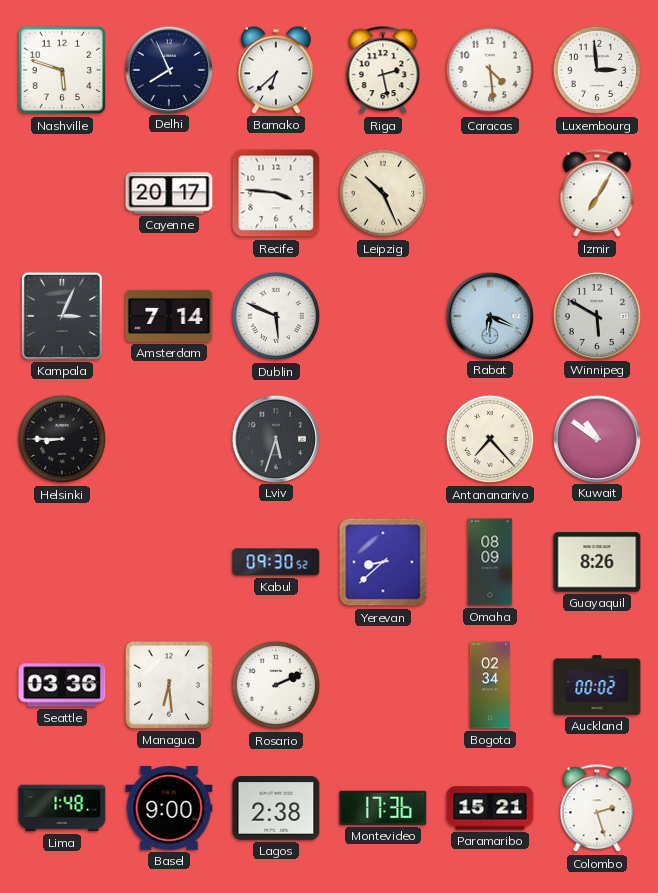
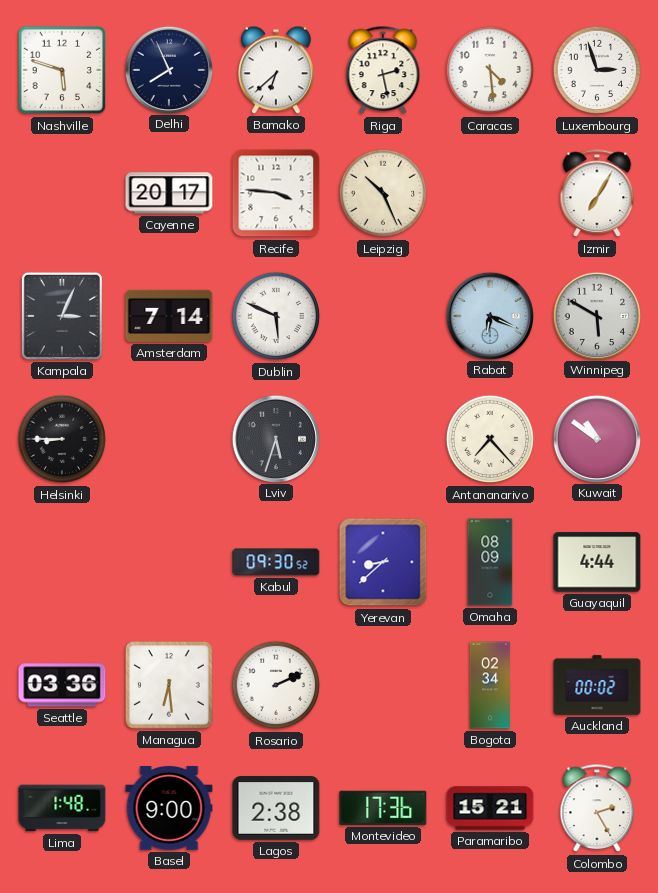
Luxembourg: 2:59 -> 2:57
Guayaquil: 8:26 -> 4:44
Colombo: 2:27 -> 2:25
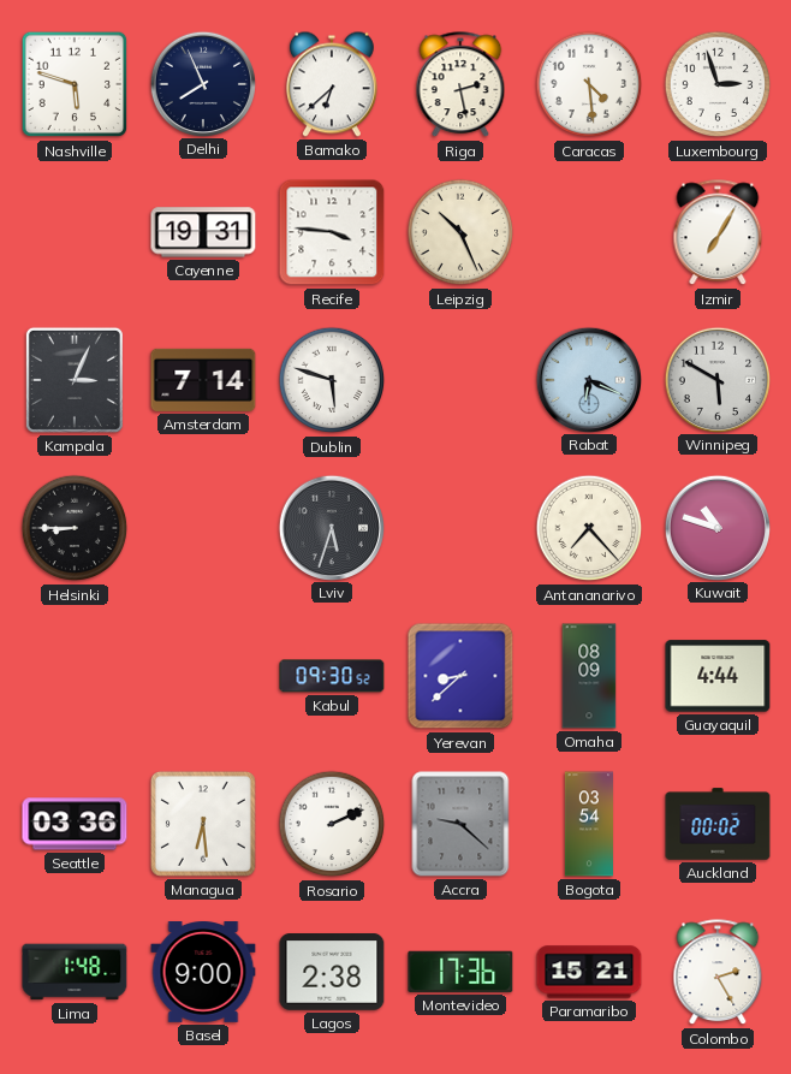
Cayenne: 20:17 -> 19:31
Dublin: 5:49 -> 5:48
Kuwait: 10:51 -> 10:48
Accra: none -> 9:22
Bogota: 02:34 -> 03:54
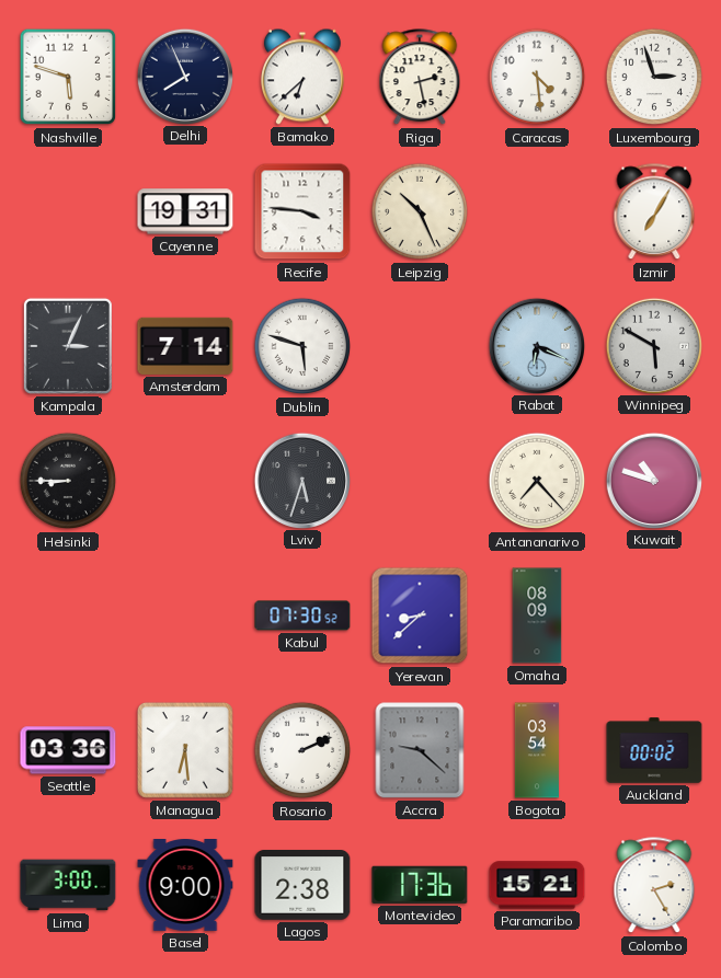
Kabul: 09:30 -> 07:30
Guayaquil: 4:44 -> none
Lima: 1:48 -> 3:00
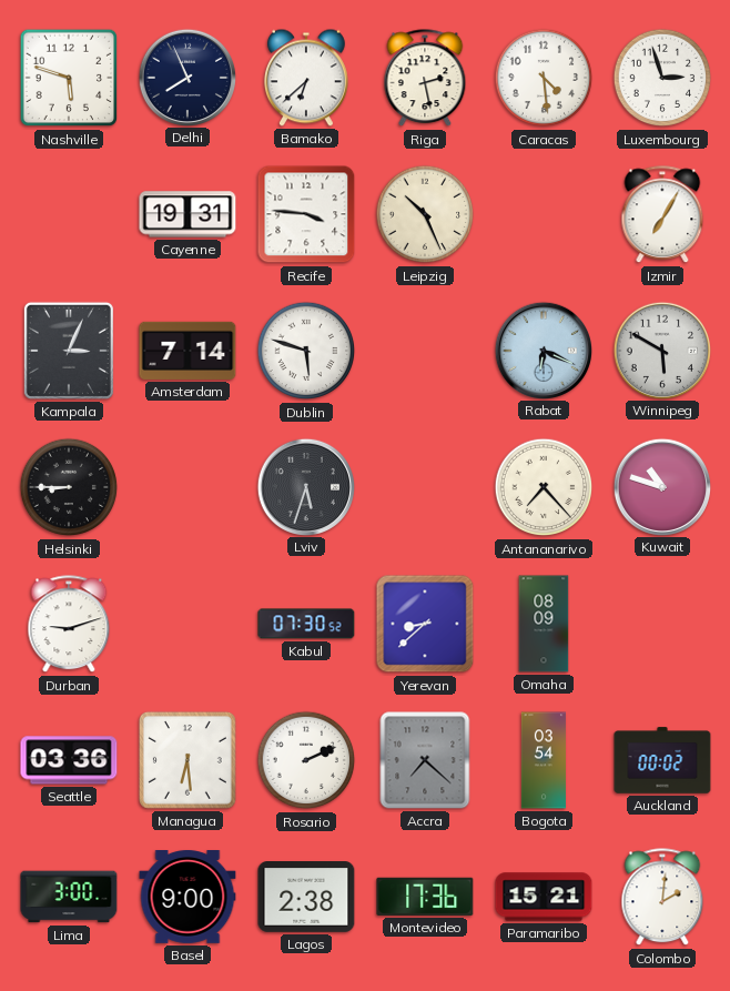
Durban: none -> 9:12
Accra: 9:22 -> 7:22
Colombo: 2:25 -> 2:01
